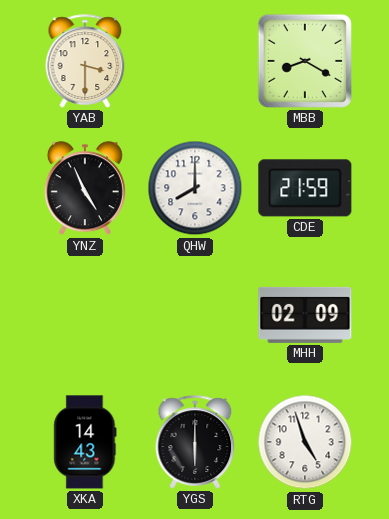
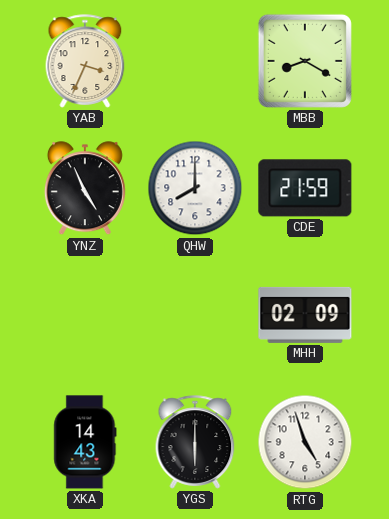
YAB: 3:30 -> 3:34
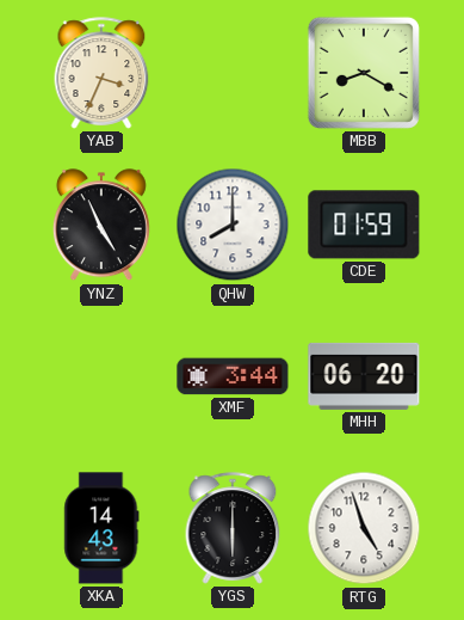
CDE: 21:59 -> 01:59
XMF: none -> 3:44
MHH: 02:09 -> 06:20
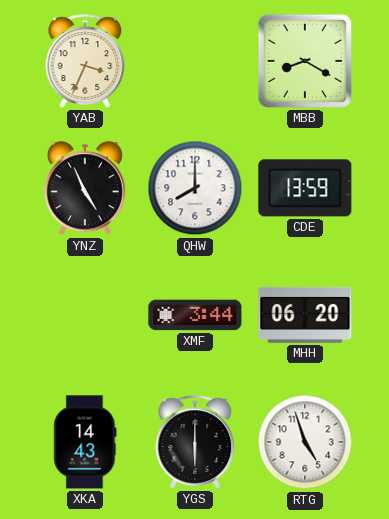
CDE: 01:59 -> 13:59
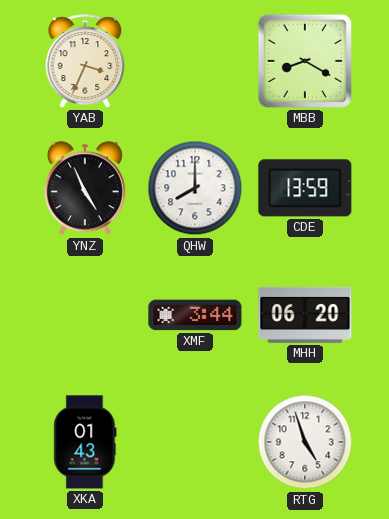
XKA: 14:43 -> 01:43
YGS: 6:00 -> none
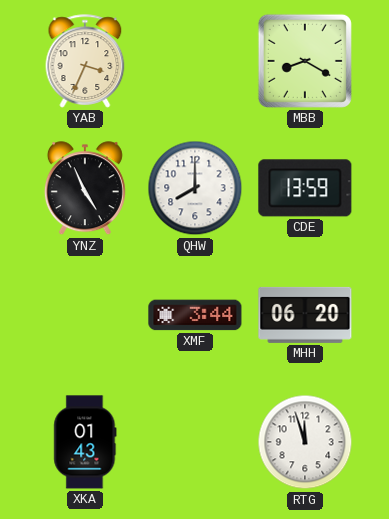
RTG: 4:57 -> 11:57
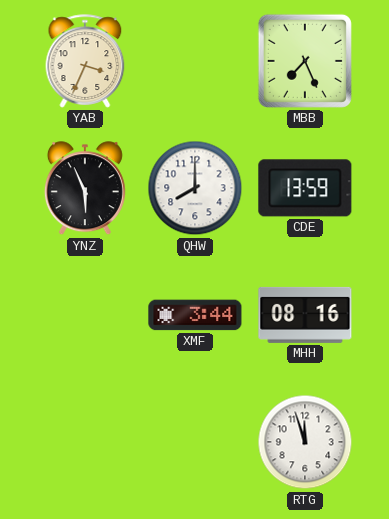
MBB: 8:20 -> 7:26
YNZ: 4:56 -> 5:56
MHH: 06:20 -> 08:16
XKA: 01:43 -> none
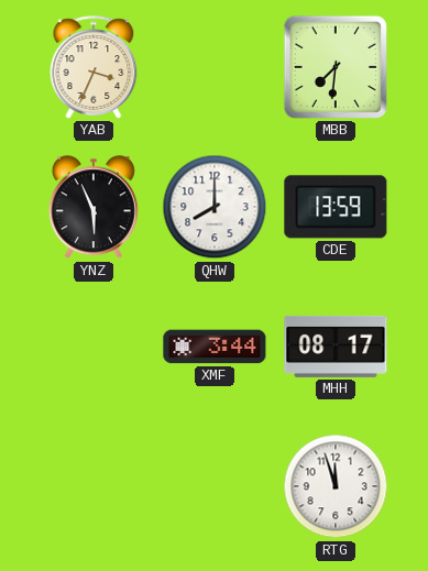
MBB: 7:26 -> 7:31
MHH: 08:16 -> 08:17
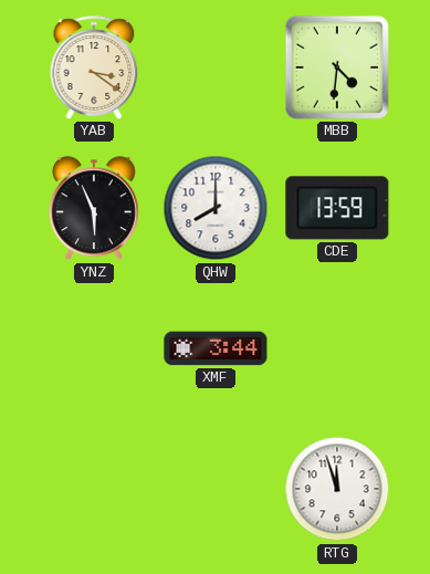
YAB: 3:34 -> 3:21
MBB: 7:31 -> 4:31
MHH: 08:17 -> none
